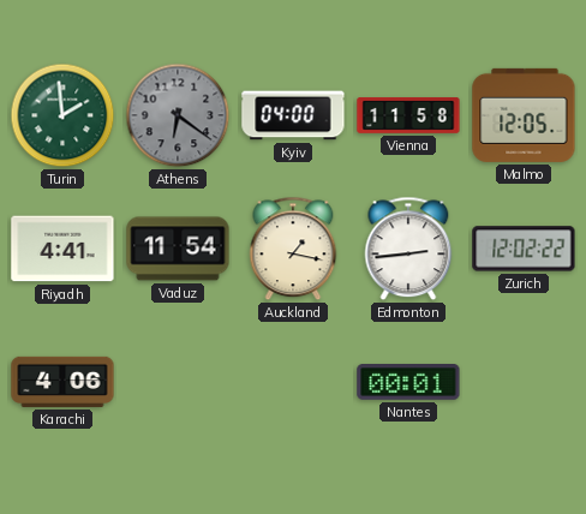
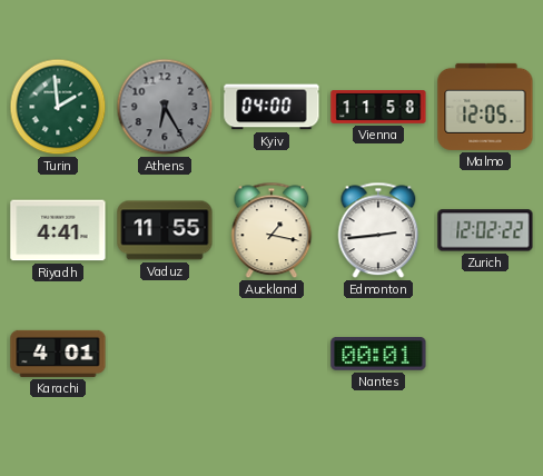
Athens: 6:21 -> 6:25
Vaduz: 11:54 -> 11:55
Karachi: 4:06 -> 4:01
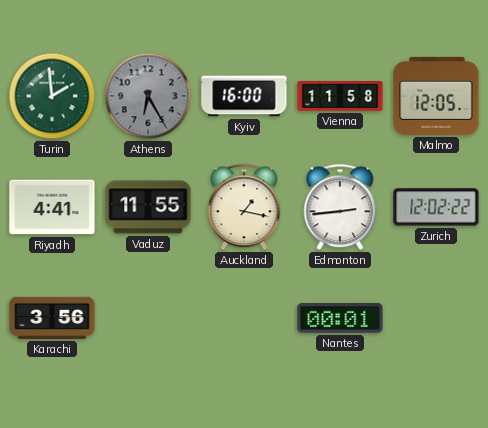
Kyiv: 04:00 -> 16:00
Karachi: 4:01 -> 3:56
